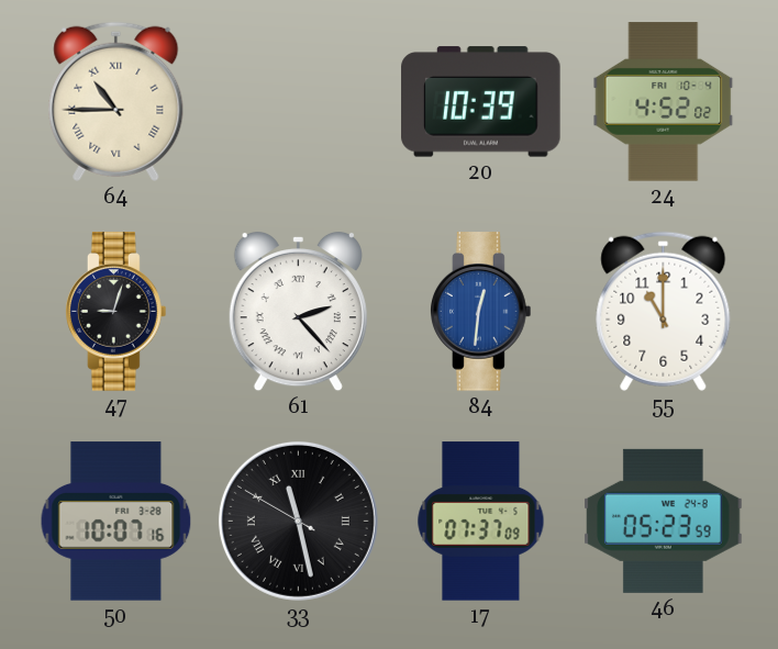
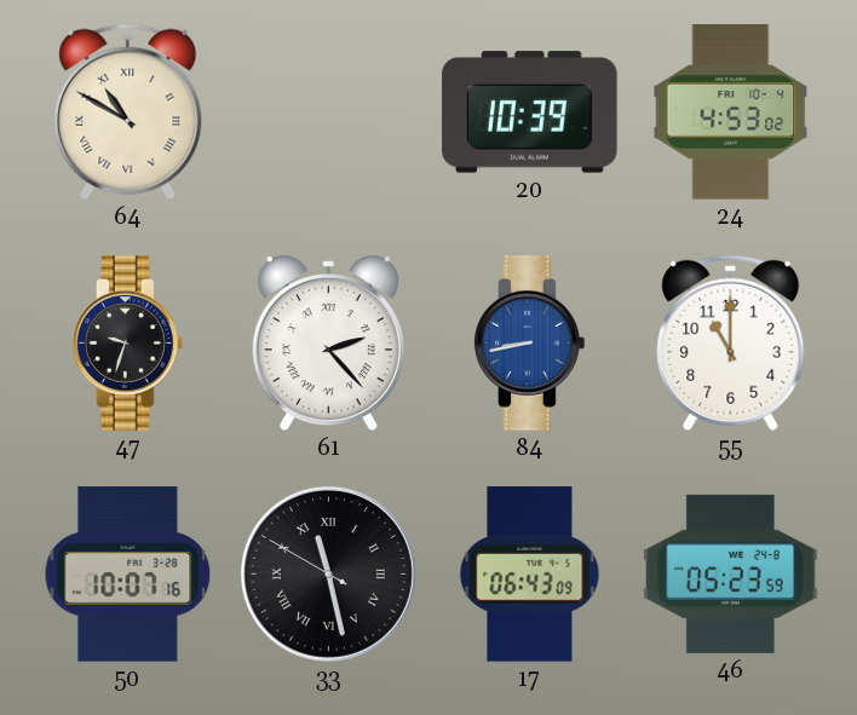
64: 10:45 -> 10:50
24: 4:52 -> 4:53
47: 9:03 -> 9:33
84: 12:31 -> 8:43
17: 07:37 -> 06:43
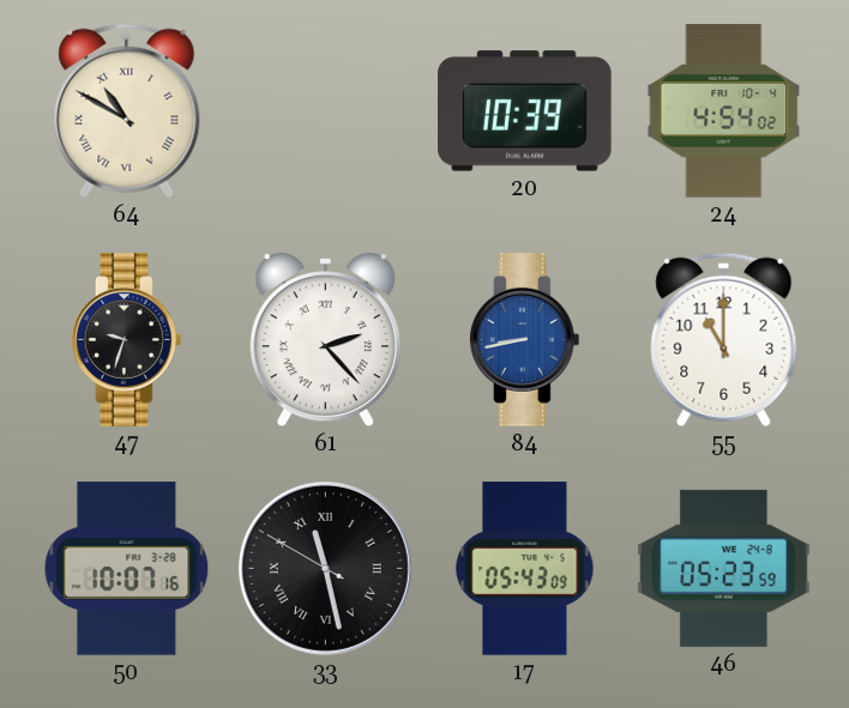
24: 4:53 -> 4:54
17: 06:43 -> 05:43
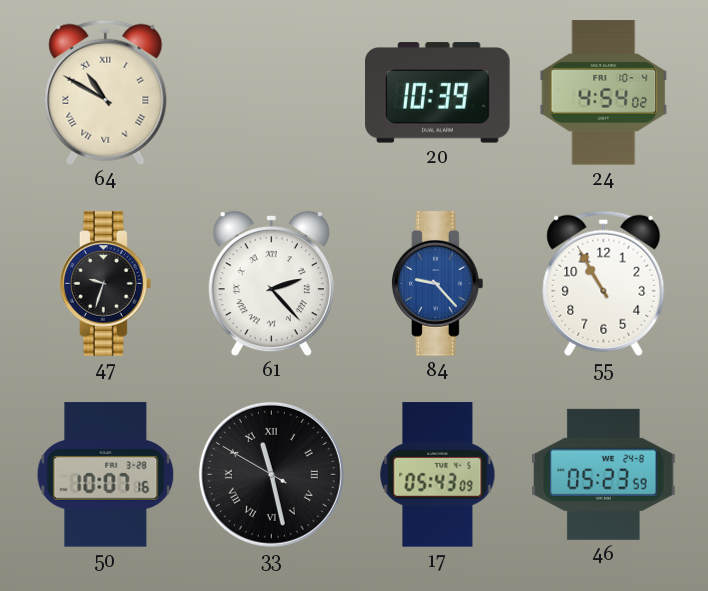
84: 8:43 -> 9:23
55: 11:00 -> 10:55
